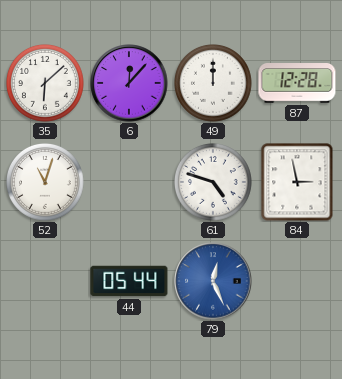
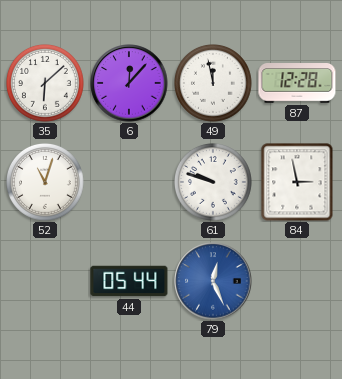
49: 12:00 -> 11:58
61: 4:48 -> 9:48
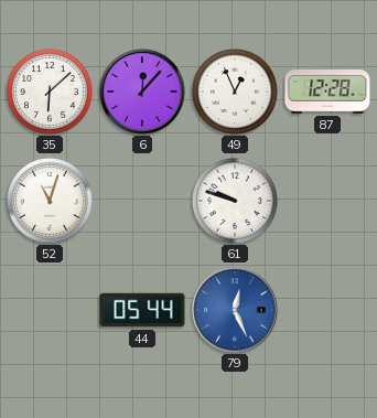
49: 11:58 -> 12:56
84: 2:58 -> none
